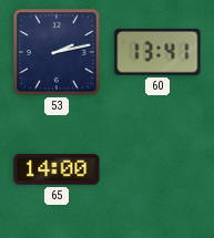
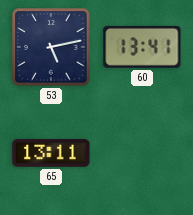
53: 2:13 -> 5:13
65: 14:00 -> 13:11
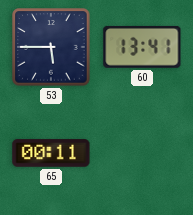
53: 5:13 -> 5:45
65: 13:11 -> 00:11
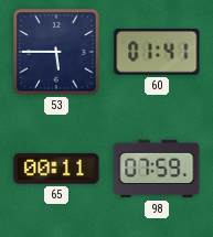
60: 13:41 -> 01:41
98: none -> 07:59
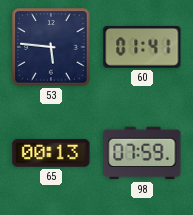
53: 5:45 -> 5:46
65: 00:11 -> 00:13
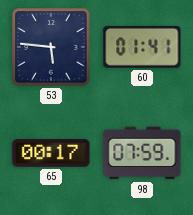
65: 00:13 -> 00:17
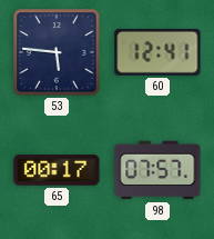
60: 01:41 -> 12:41
98: 07:59 -> 07:57
